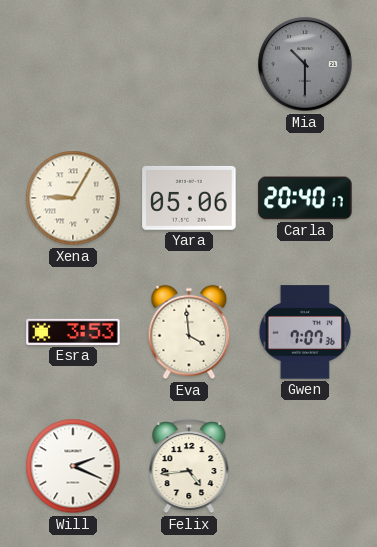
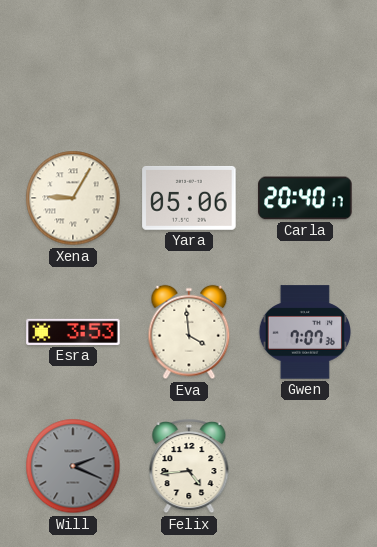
Mia: 10:30 -> none
Will dial: white -> grey
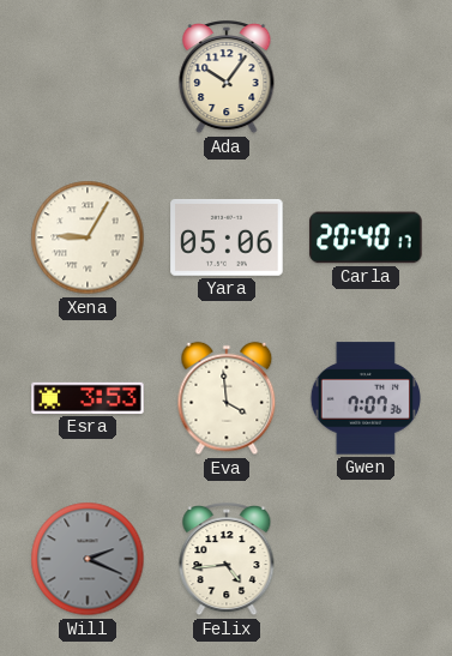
Ada: none -> 10:06
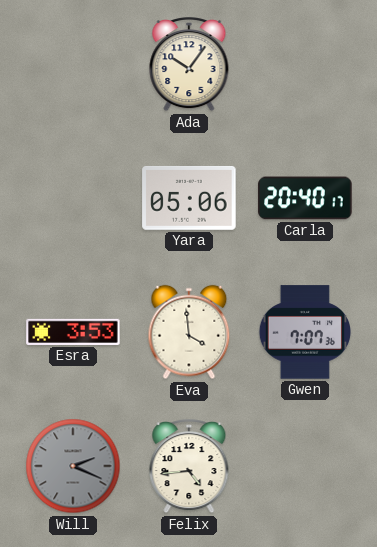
Xena: 9:05 -> none
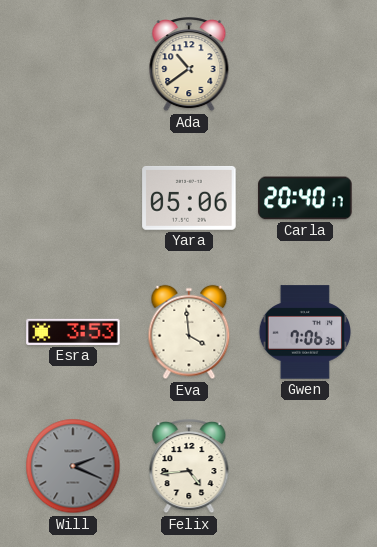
Ada: 10:06 -> 10:39
Gwen: 7:07 -> 7:06
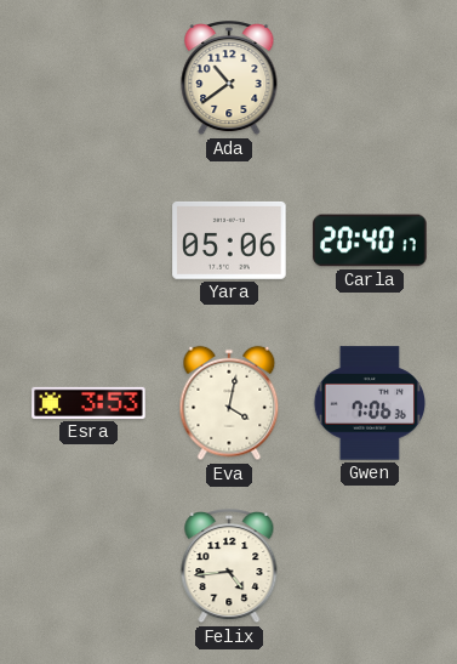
Eva: 3:59 -> 4:02
Will: 2:19 -> none
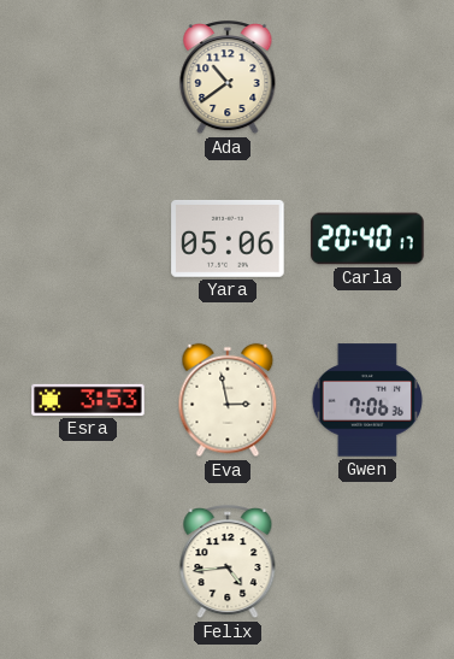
Eva: 4:02 -> 2:58
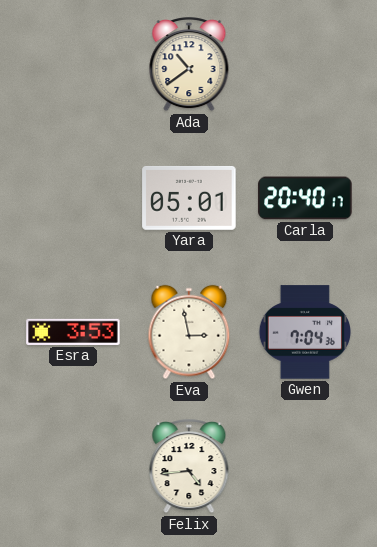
Yara: 05:06 -> 05:01
Gwen: 7:06 -> 7:04
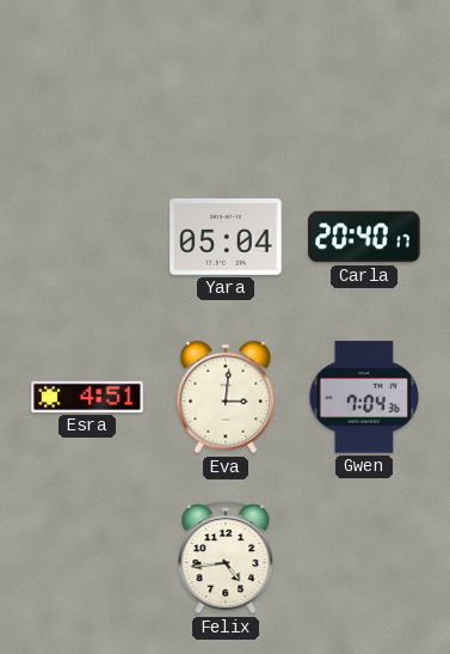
Ada: 10:39 -> none
Yara: 05:01 -> 05:04
Esra: 3:53 -> 4:51
Eva: 2:58 -> 3:01
